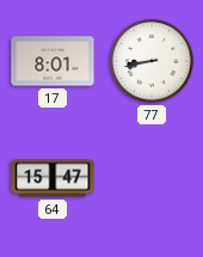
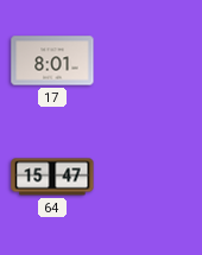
77: 8:43 -> none
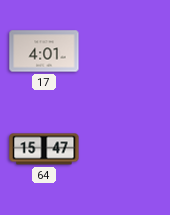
17: 8:01 -> 4:01
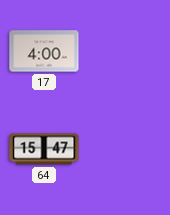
17: 4:01 -> 4:00
